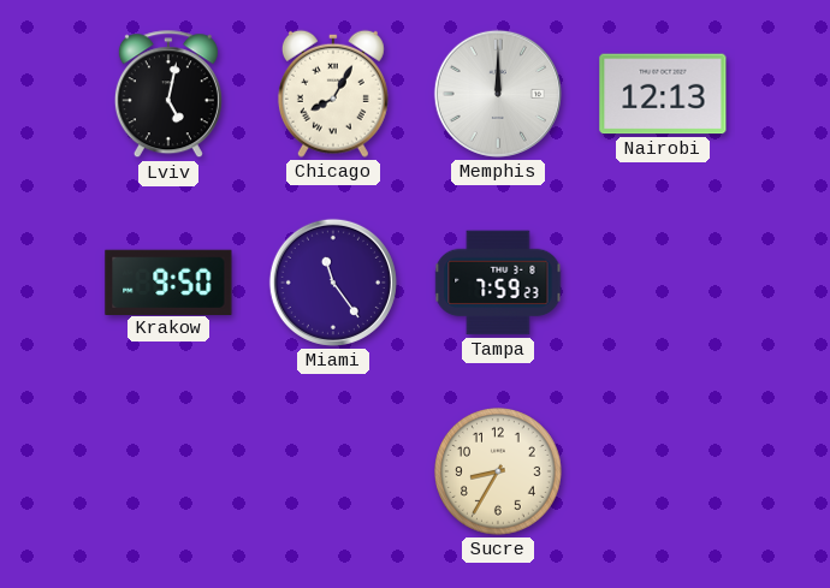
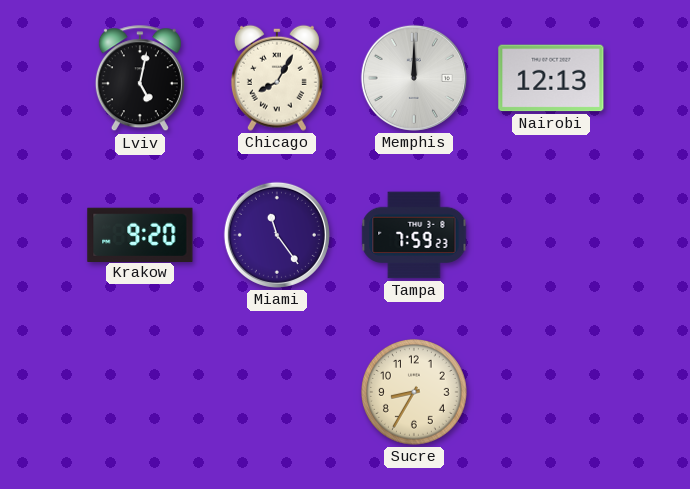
Krakow: 9:50 -> 9:20
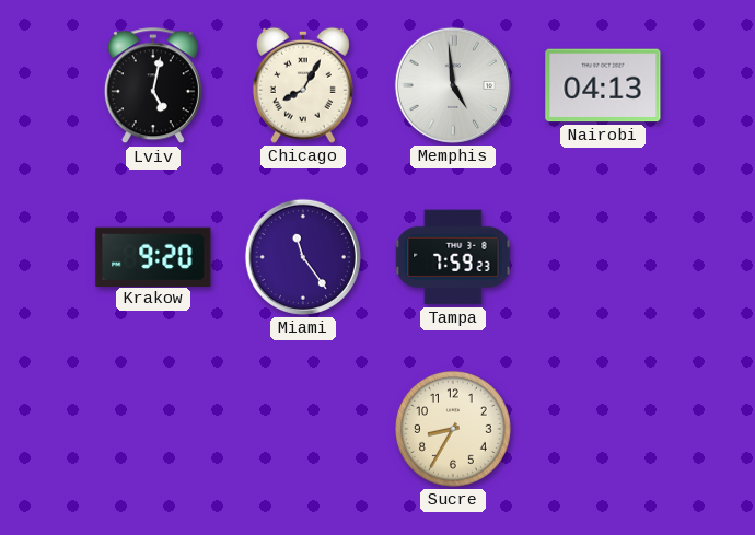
Memphis: 12:00 -> 4:59
Nairobi: 12:13 -> 04:13
